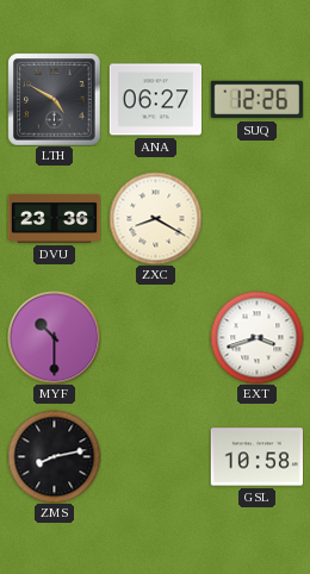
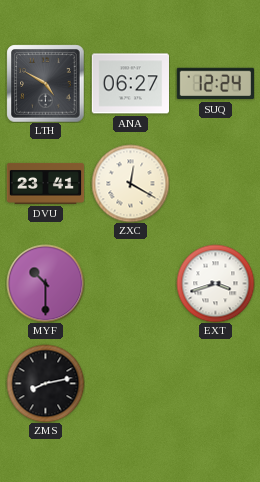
SUQ: 12:26 -> 12:24
DVU: 23:36 -> 23:41
ZXC: 8:20 -> 12:20
GSL: 10:58 -> none
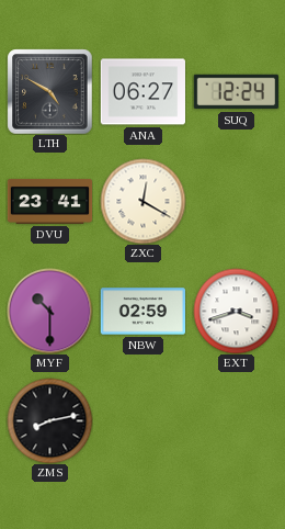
NBW: none -> 02:59
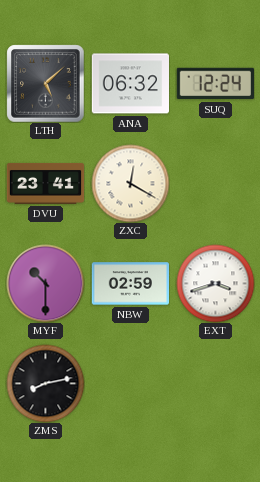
LTH: 4:50 -> 5:08
ANA: 06:27 -> 06:32
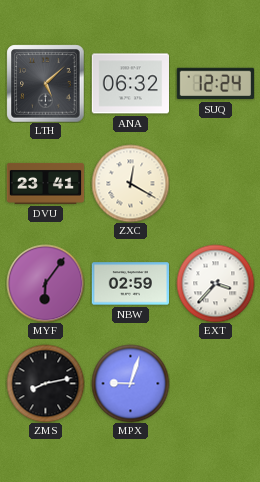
MYF: 10:30 -> 6:06
EXT: 3:42 -> 3:37
MPX: none -> 9:03
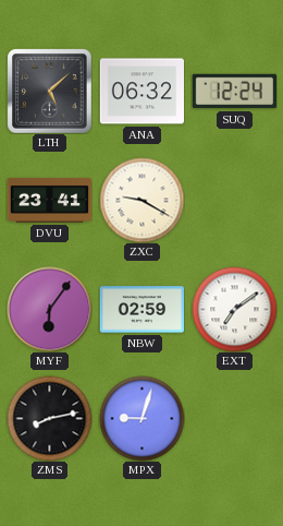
ZXC: 12:20 -> 9:20
EXT: 3:37 -> 7:09
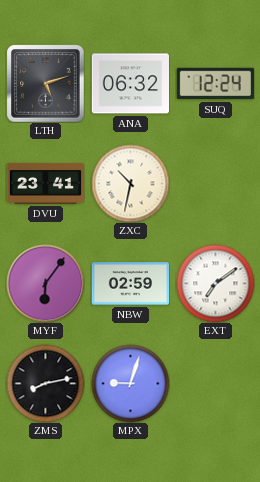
LTH: 5:08 -> 5:12
ZXC: 9:20 -> 10:32
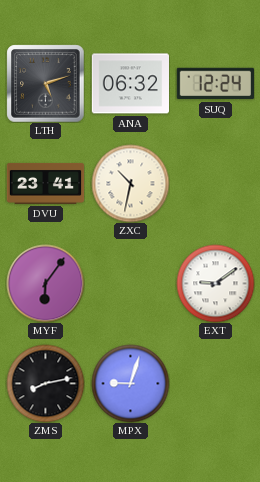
NBW: 02:59 -> none
EXT: 7:09 -> 9:09
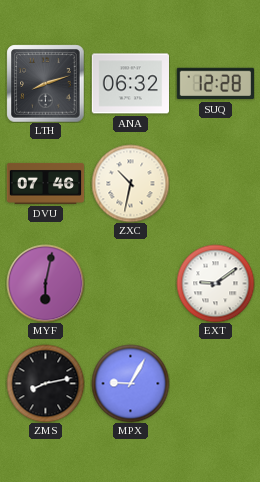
LTH: 5:12 -> 8:12
SUQ: 12:24 -> 12:28
DVU: 23:41 -> 07:46
MYF: 6:06 -> 6:02
MPX: 9:03 -> 9:05
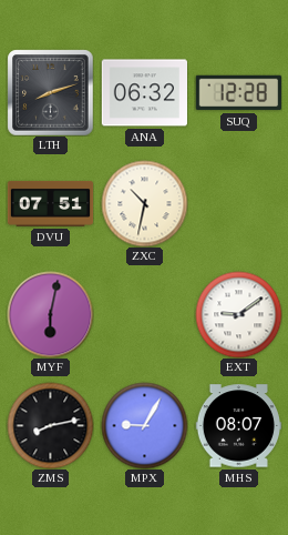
DVU: 07:46 -> 07:51
MHS: none -> 08:07
